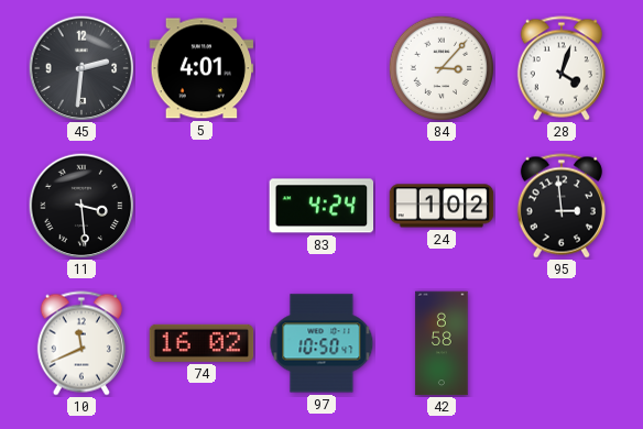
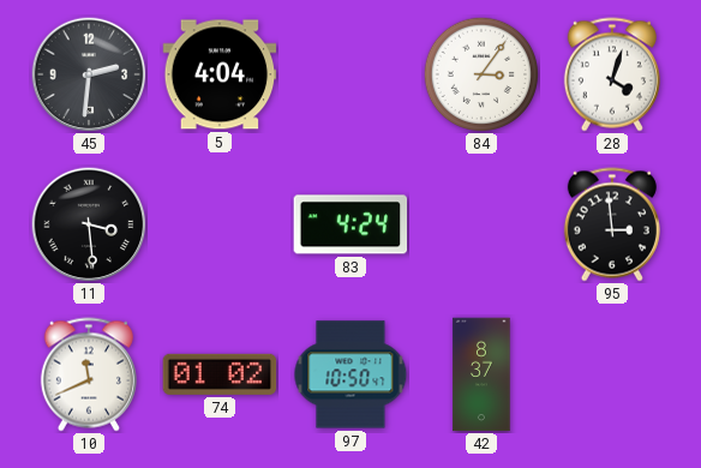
5: 4:01 -> 4:04
84: 3:07 -> 3:06
24: 1:02 -> none
74: 16:02 -> 01:02
42: 8:58 -> 8:37
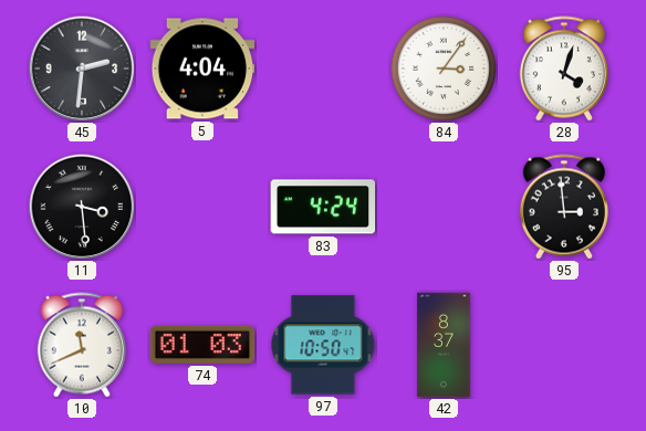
74: 01:02 -> 01:03
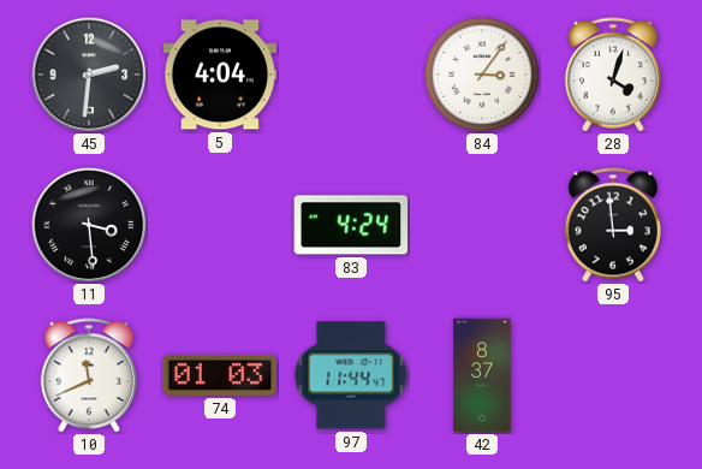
97: 10:50 -> 11:44
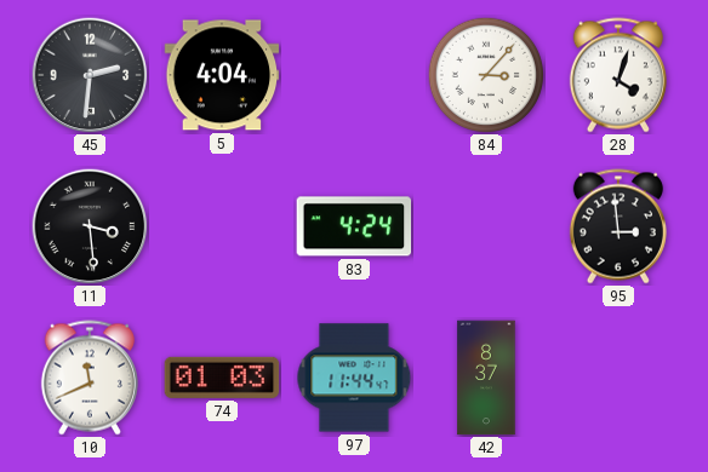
84: 3:06 -> 3:07
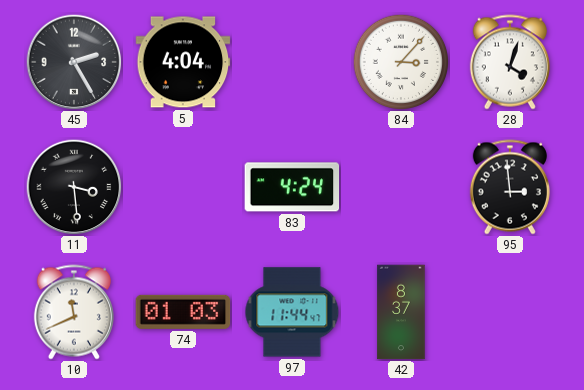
45: 2:31 -> 2:25
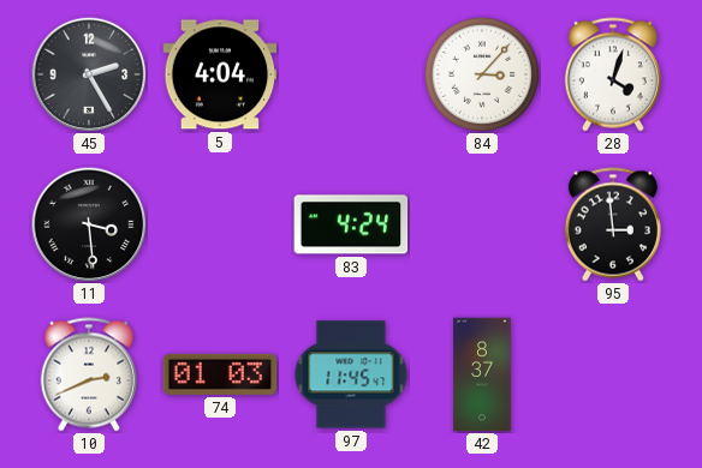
10: 11:41 -> 2:41
97: 11:44 -> 11:45
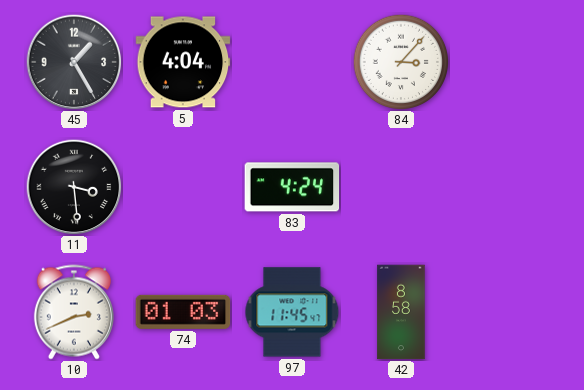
45: 2:25 -> 1:25
28: 4:03 -> none
95: 2:59 -> none
42: 8:37 -> 8:58
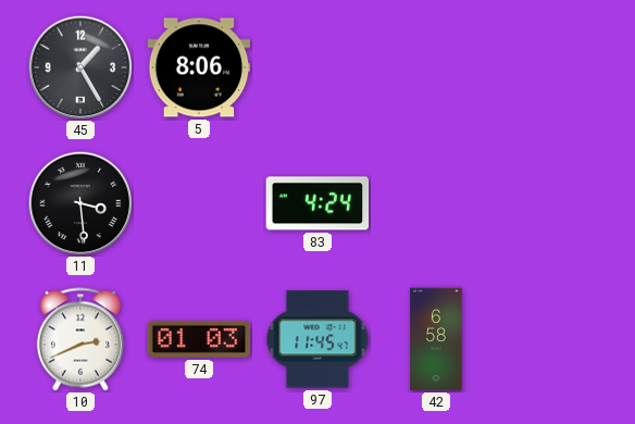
5: 4:04 -> 8:06
84: 3:07 -> none
42: 8:58 -> 6:58
